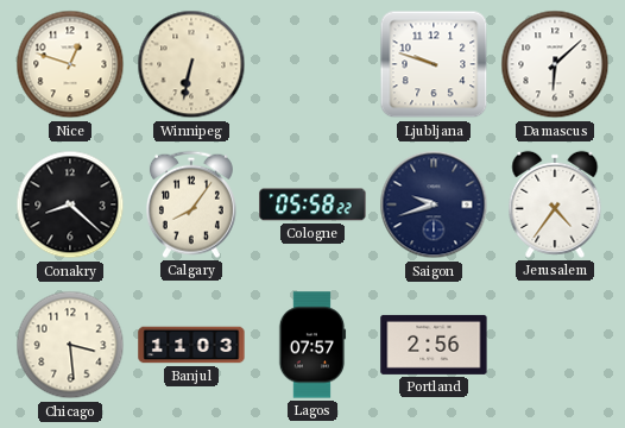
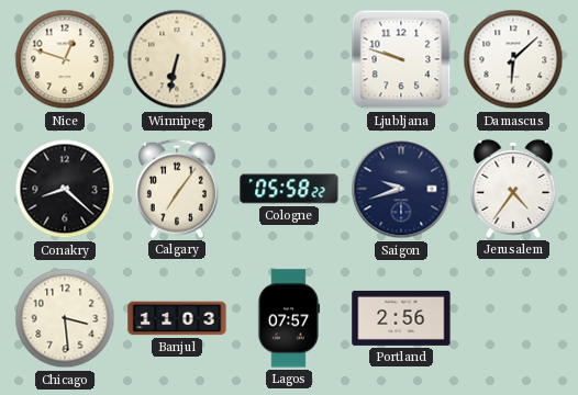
Calgary: 8:06 -> 7:06
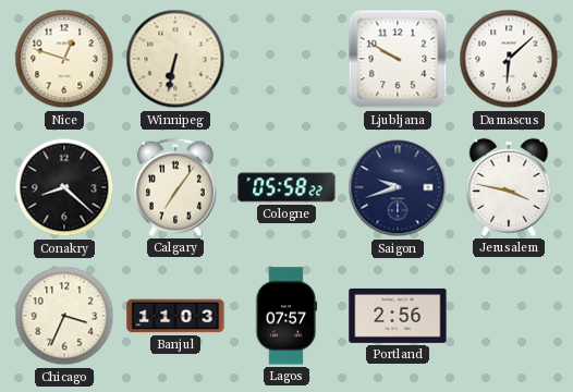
Ljubljana: 9:48 -> 9:50
Jerusalem: 4:36 -> 3:47
Chicago: 3:29 -> 3:34
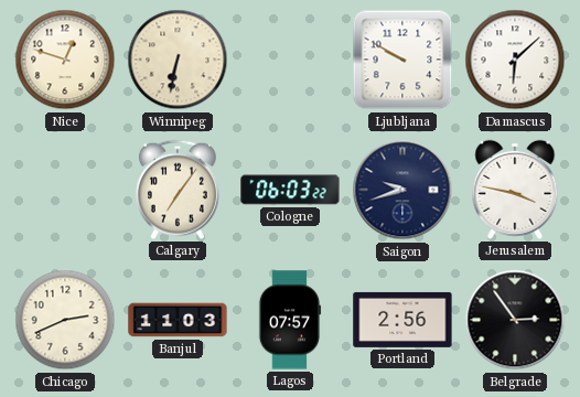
Conakry: 8:22 -> none
Cologne: 05:58 -> 06:03
Chicago: 3:34 -> 2:41
Belgrade: none -> 2:54
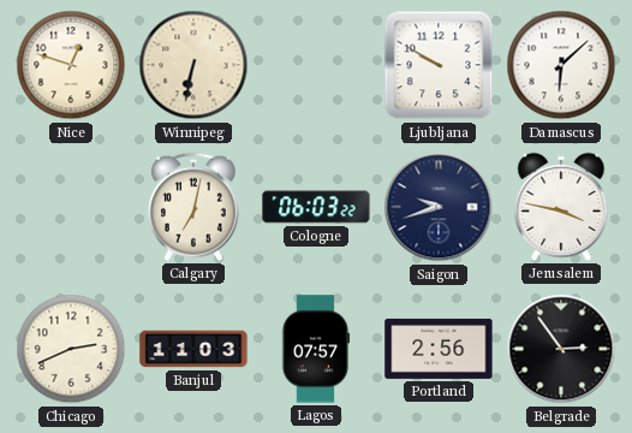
Calgary: 7:06 -> 7:02
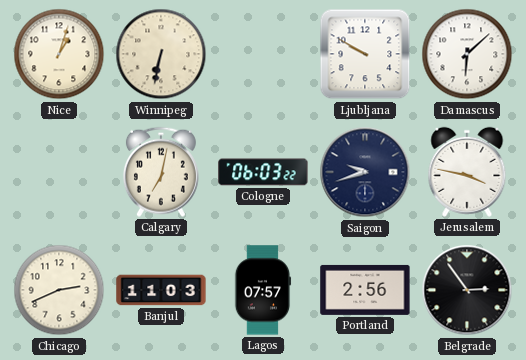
Nice: 12:48 -> 1:03
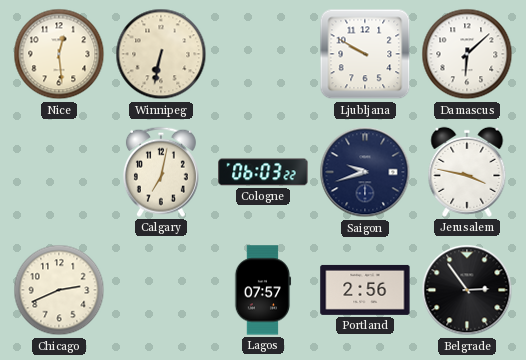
Nice: 1:03 -> 12:29
Banjul: 11:03 -> none
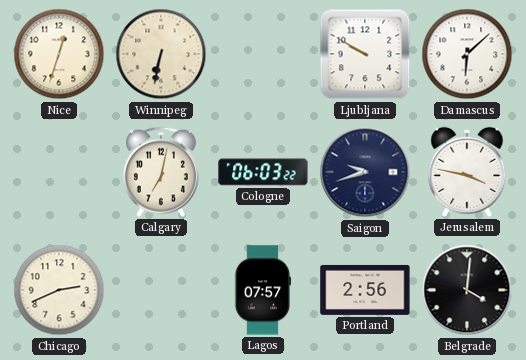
Nice: 12:29 -> 12:33
Belgrade: 2:54 -> 4:01
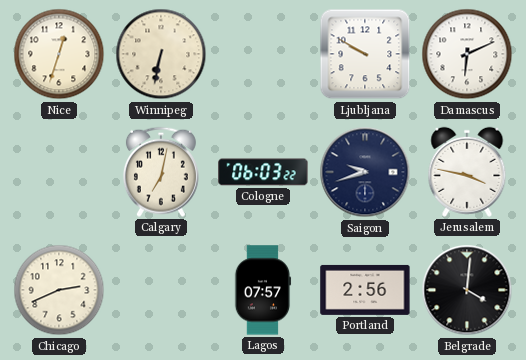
Damascus: 6:08 -> 6:11
